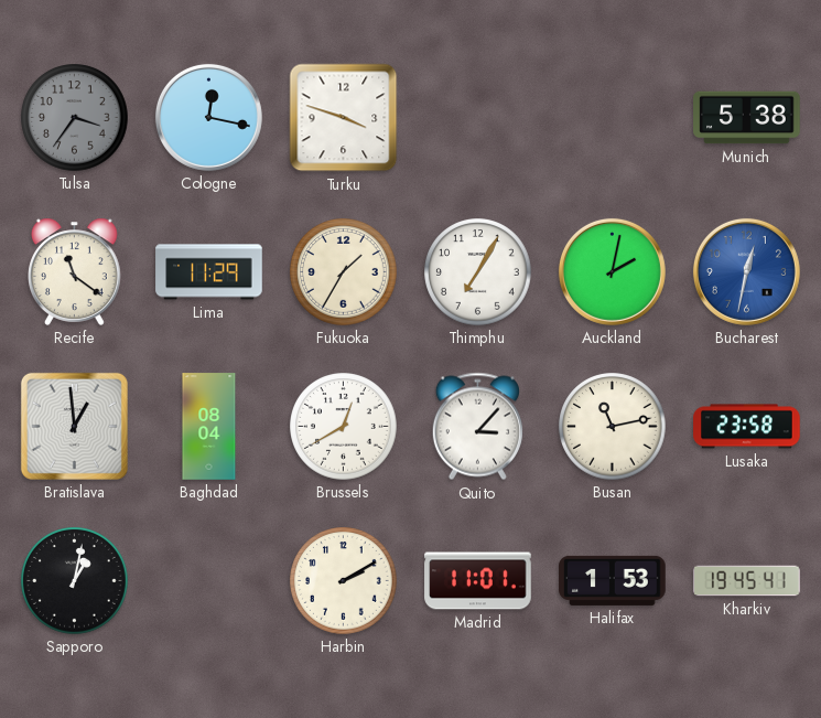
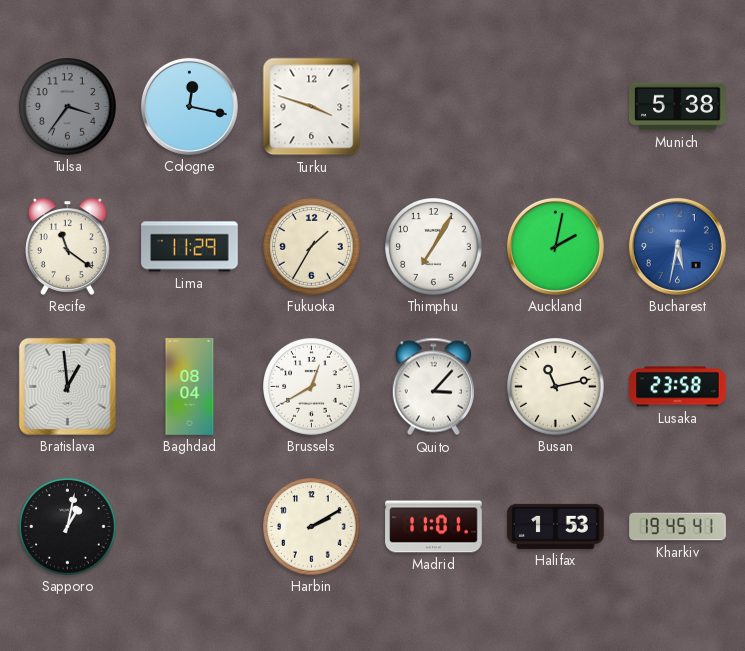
Bucharest: 12:32 -> 5:32
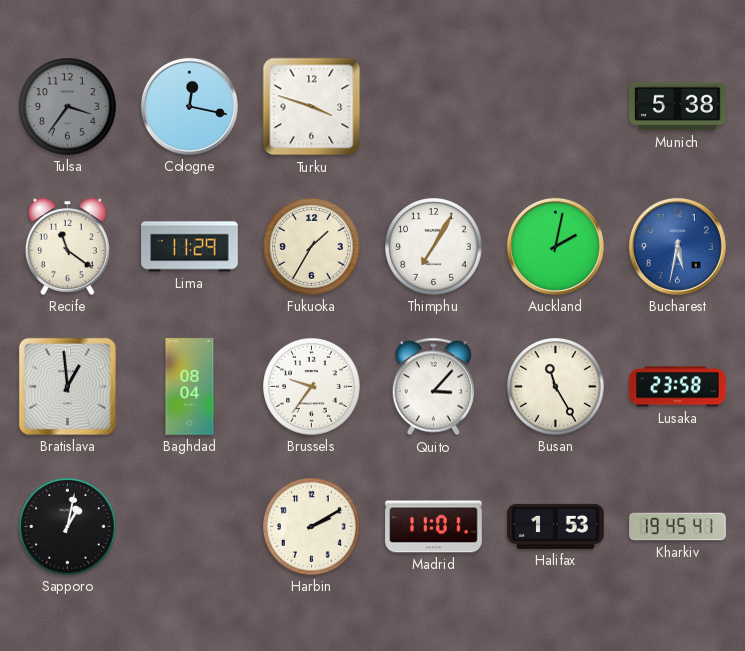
Brussels: 12:40 -> 9:36
Busan: 11:13 -> 11:25
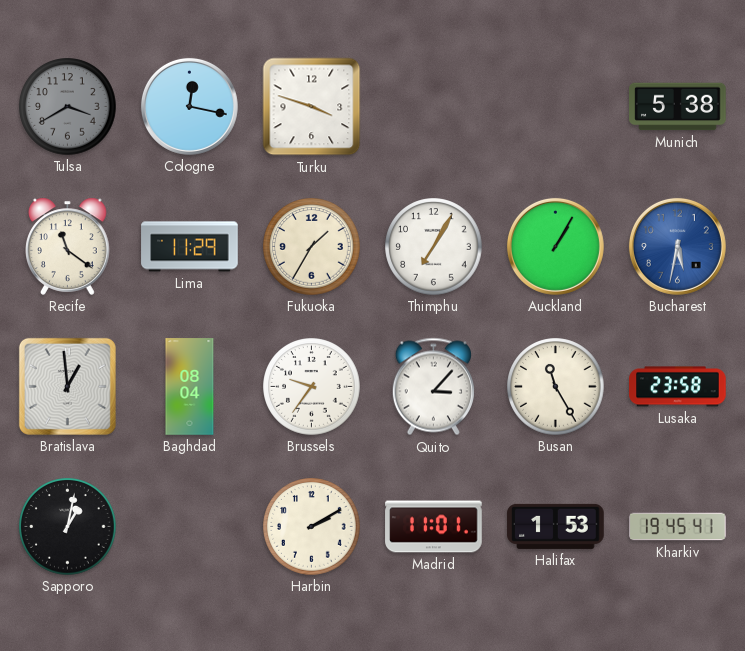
Tulsa: 3:36 -> 3:40
Auckland: 2:02 -> 1:05
